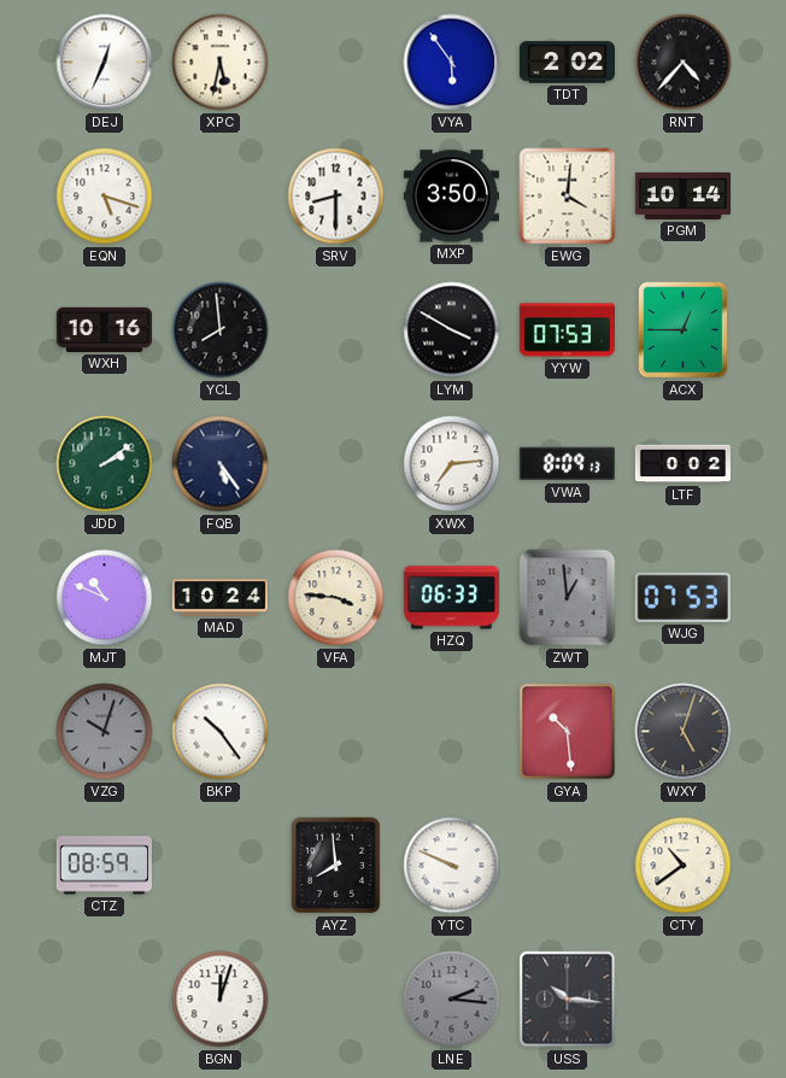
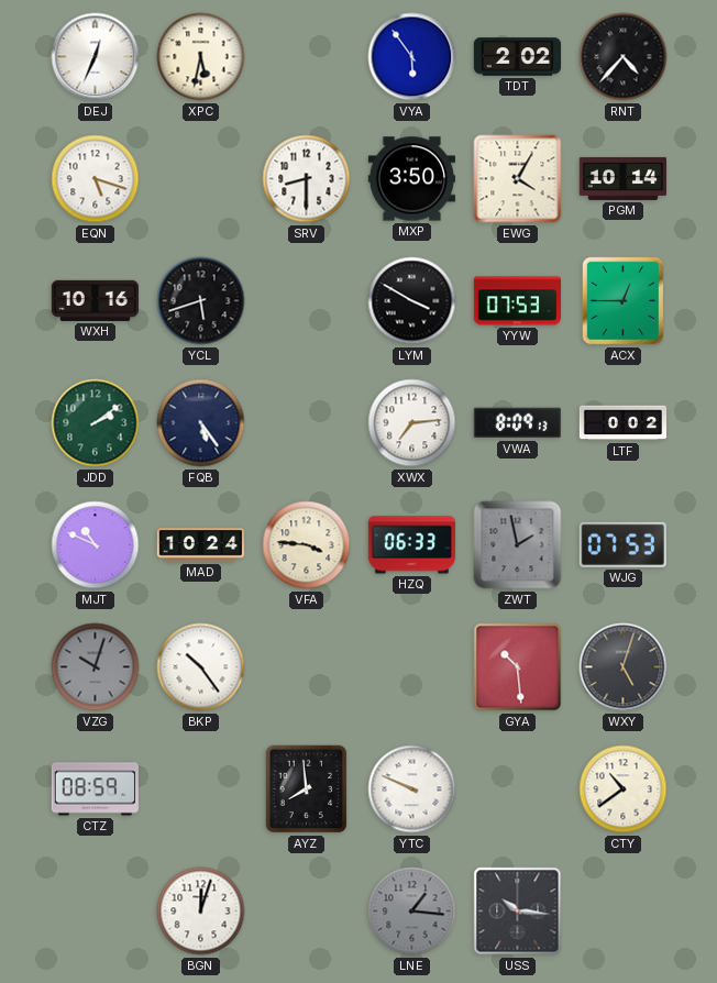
EWG: 4:01 -> 4:05
YCL: 7:59 -> 5:42
ZWT: 12:59 -> 1:58
LNE: 2:16 -> 1:16
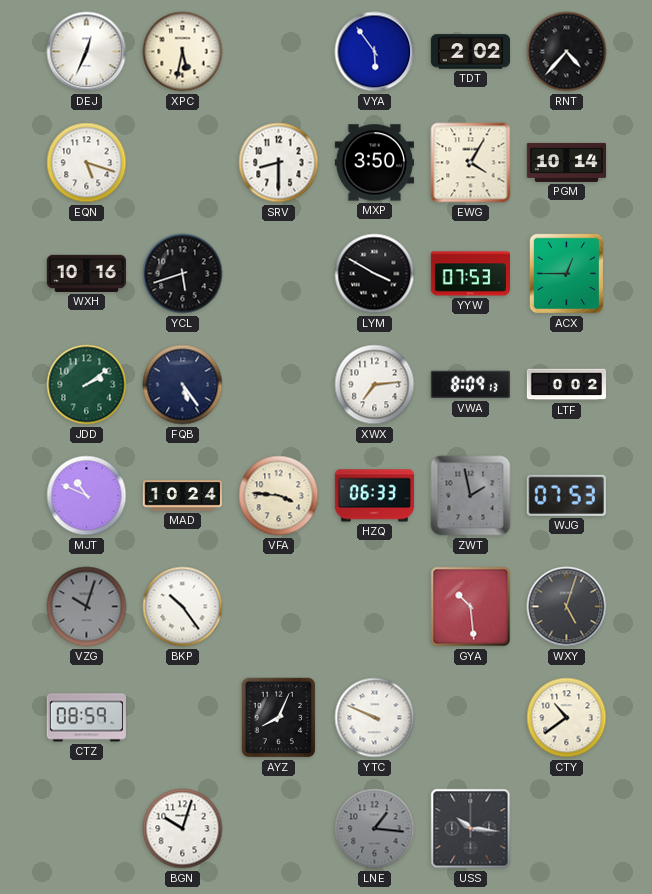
AYZ: 7:59 -> 8:04
BGN: 12:03 -> 10:03
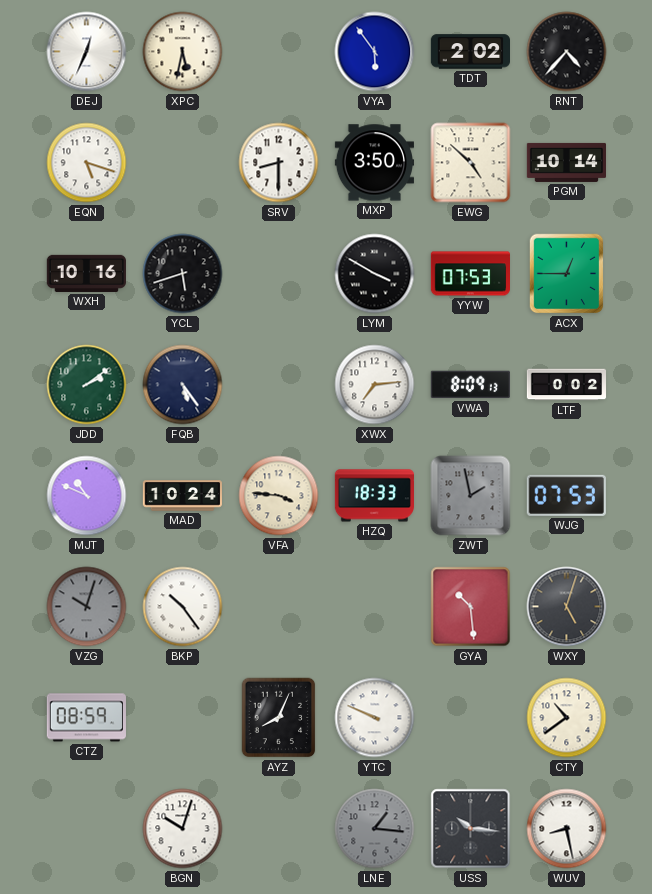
EWG: 4:05 -> 4:52
HZQ: 06:33 -> 18:33
WUV: none -> 8:28
